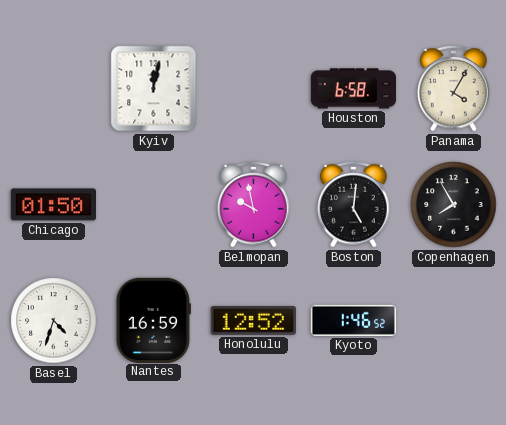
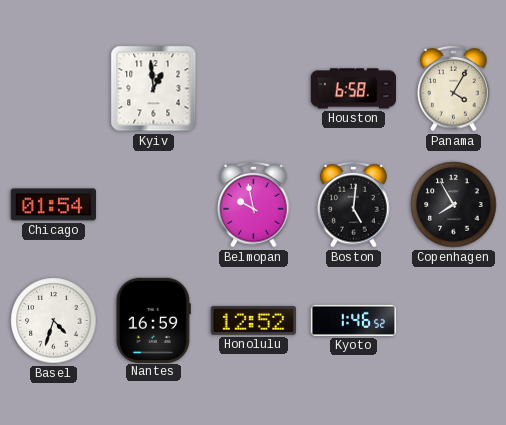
Kyiv: 12:02 -> 12:59
Chicago: 01:50 -> 01:54
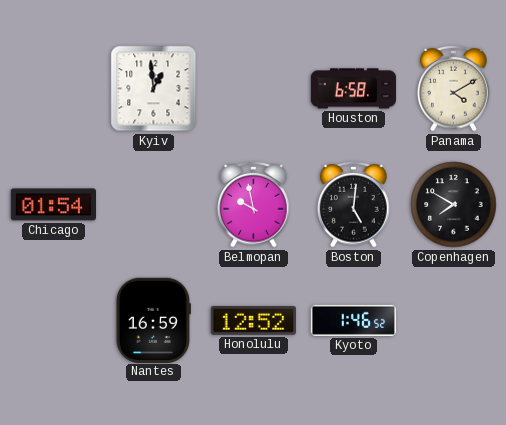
Panama: 4:05 -> 4:10
Copenhagen: 7:55 -> 7:50
Basel: 4:33 -> none
